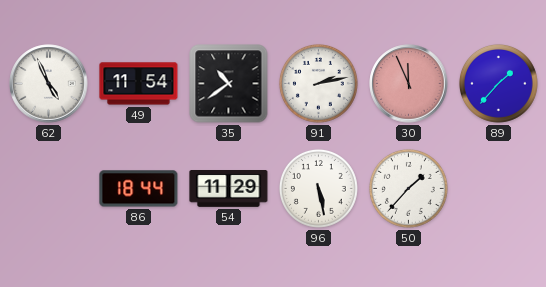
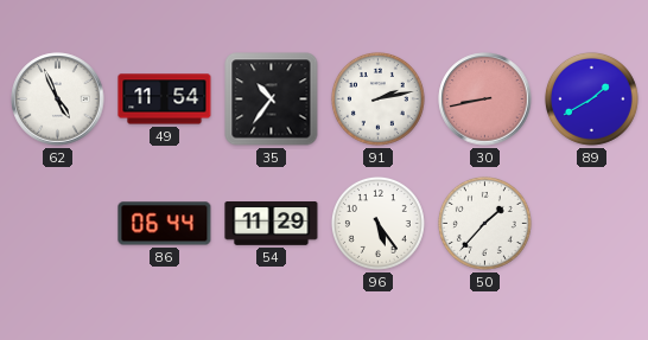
35: 10:39 -> 10:36
30: 11:56 -> 8:43
89: 1:37 -> 1:40
86: 18:44 -> 06:44
96: 5:28 -> 5:24
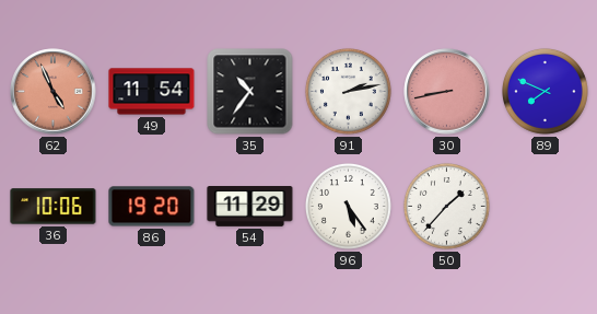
62 dial: white -> salmon
89: 1:40 -> 7:49
36: none -> 10:06
86: 06:44 -> 19:20
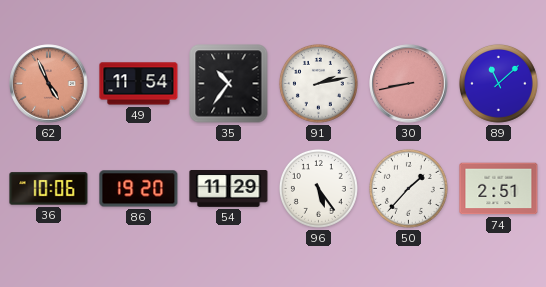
89: 7:49 -> 11:08
74: none -> 2:51
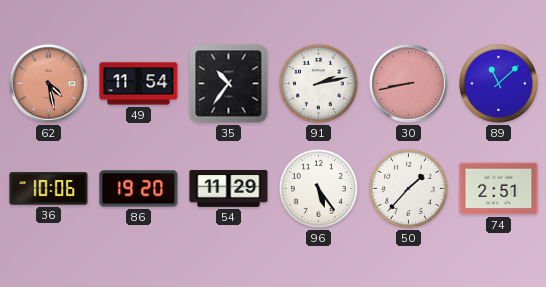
62: 4:56 -> 4:28
